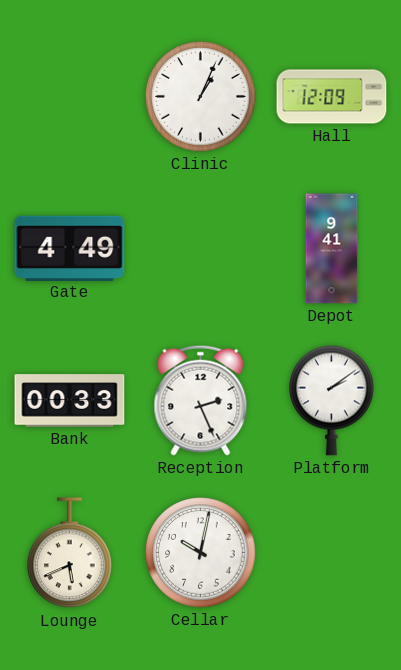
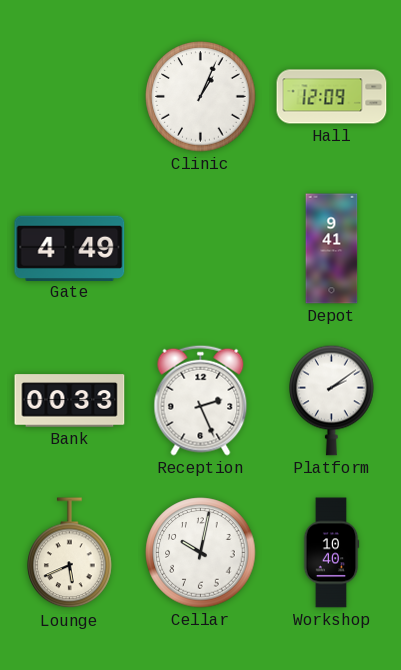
Workshop: none -> 10:40
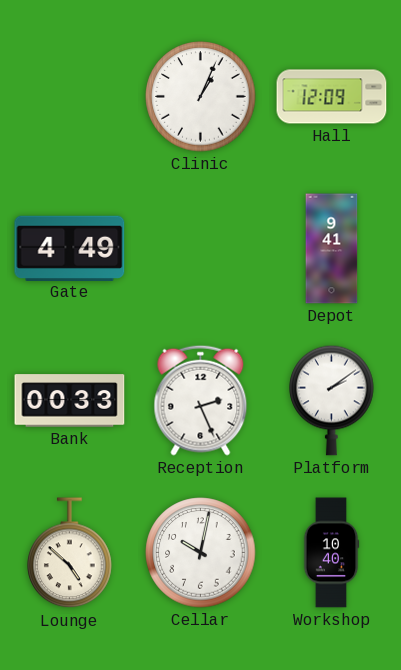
Lounge: 5:41 -> 4:52
